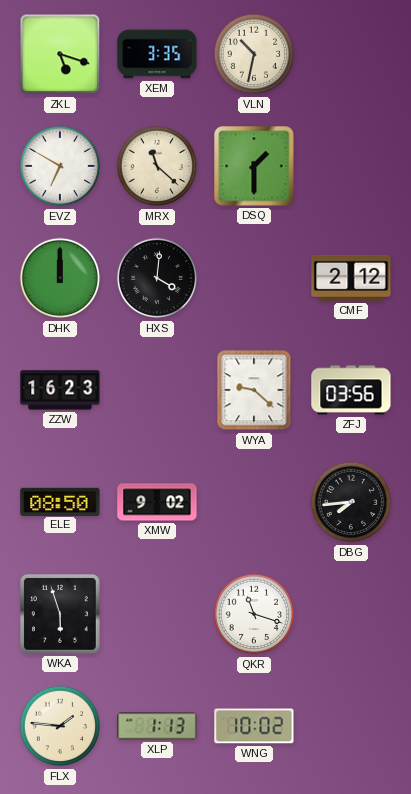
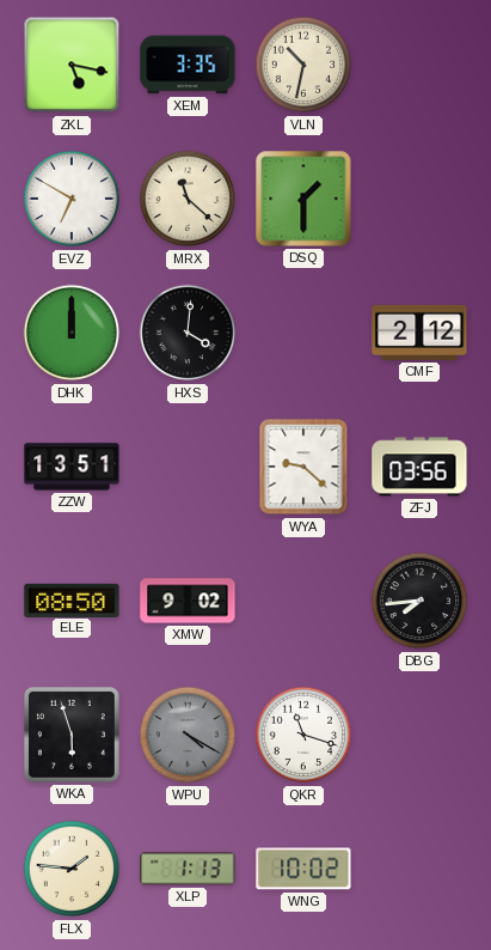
ZKL: 5:18 -> 5:17
ZZW: 16:23 -> 13:51
WPU: none -> 4:20
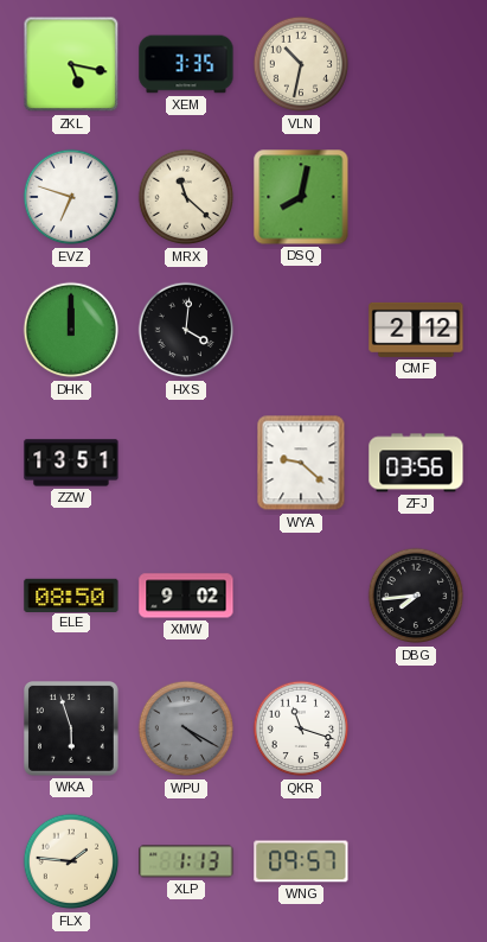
EVZ: 6:50 -> 6:48
DSQ: 1:30 -> 8:02
WNG: 10:02 -> 09:57
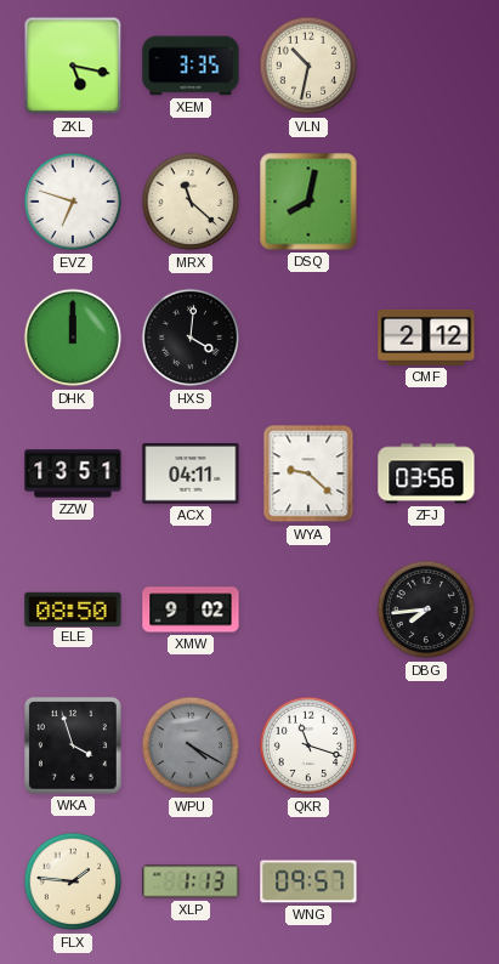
ACX: none -> 04:11
WKA: 5:57 -> 3:57
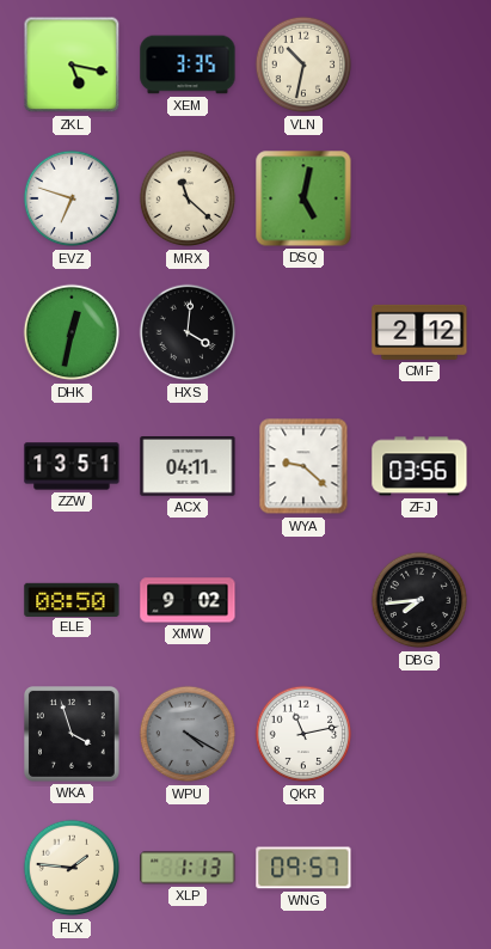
DSQ: 8:02 -> 5:02
DHK: 12:00 -> 12:32
QKR: 11:18 -> 11:13
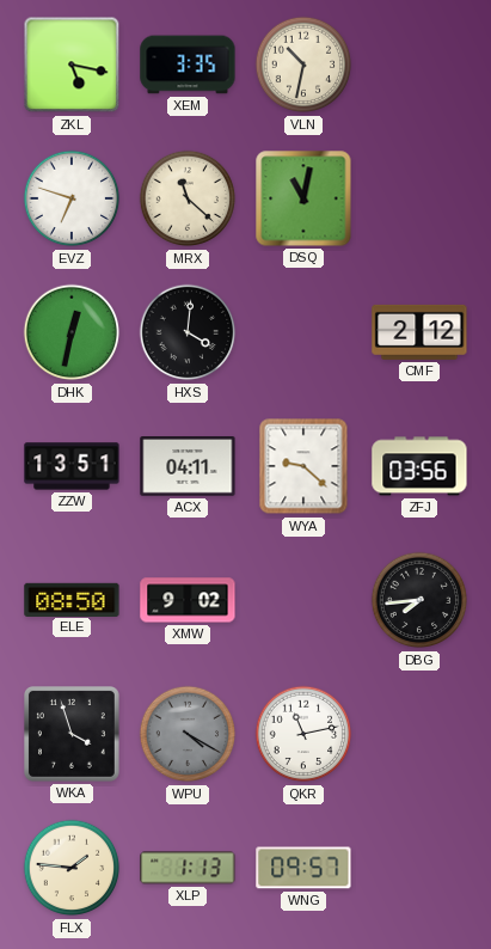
DSQ: 5:02 -> 11:02
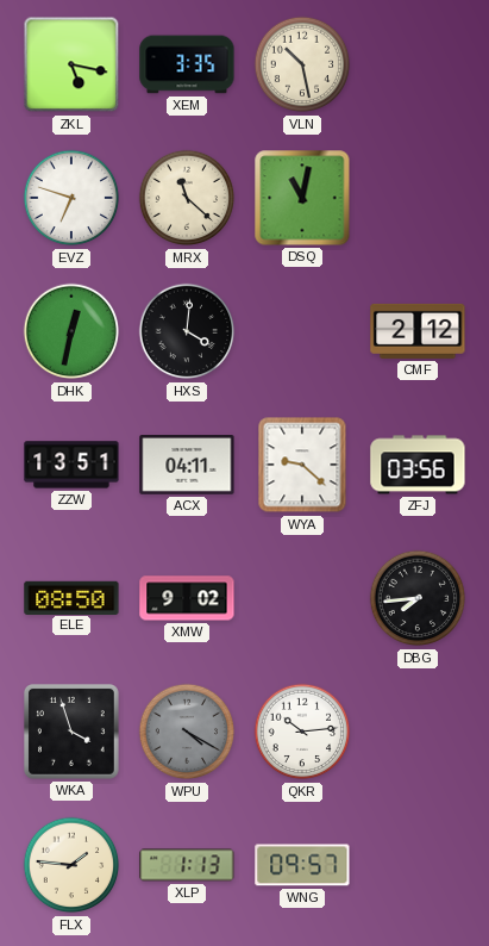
VLN: 10:32 -> 10:28
QKR: 11:13 -> 10:14
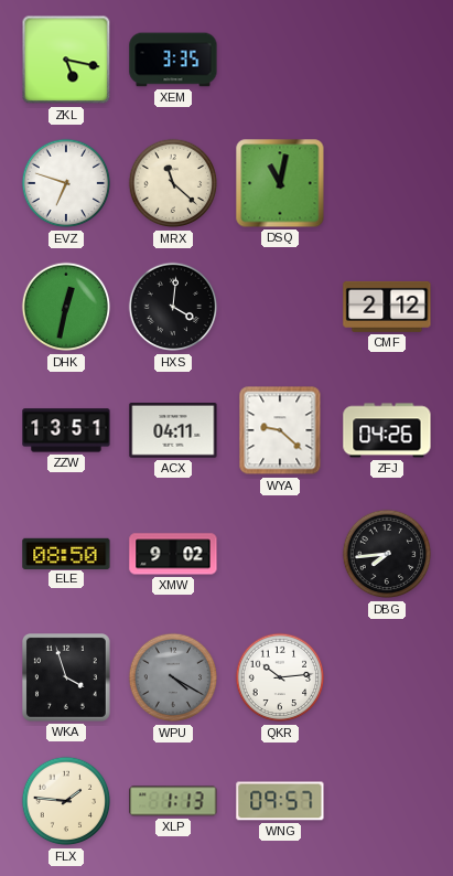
VLN: 10:28 -> none
ZFJ: 03:56 -> 04:26
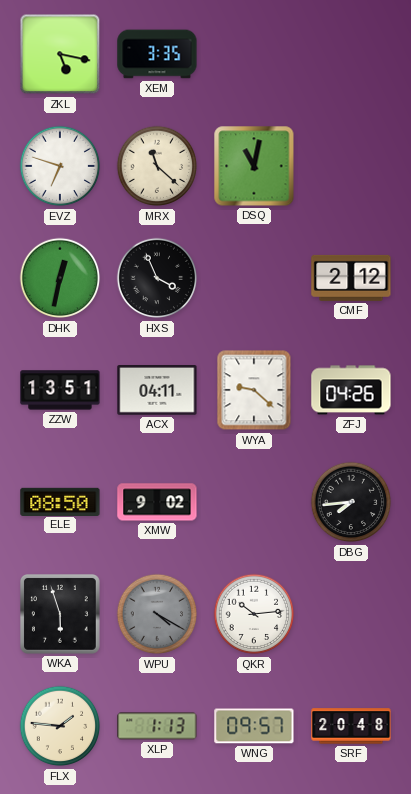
HXS: 4:01 -> 3:56
WKA: 3:57 -> 5:57
SRF: none -> 20:48
